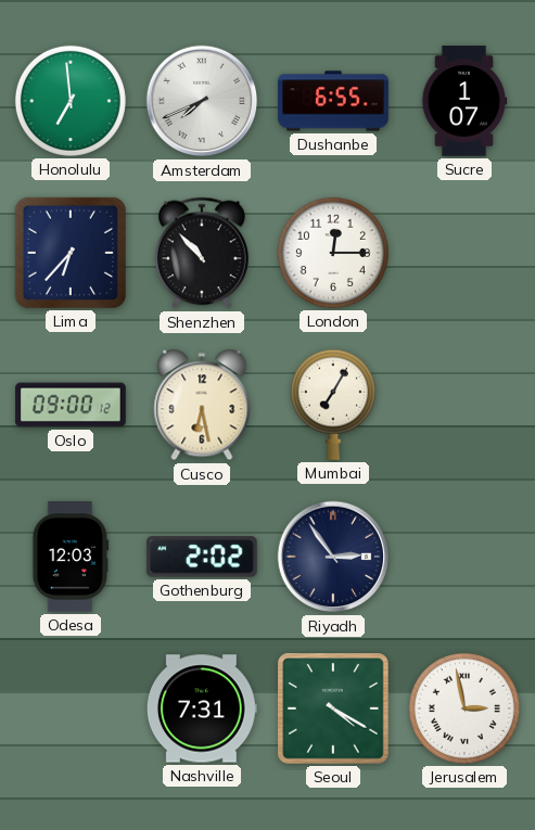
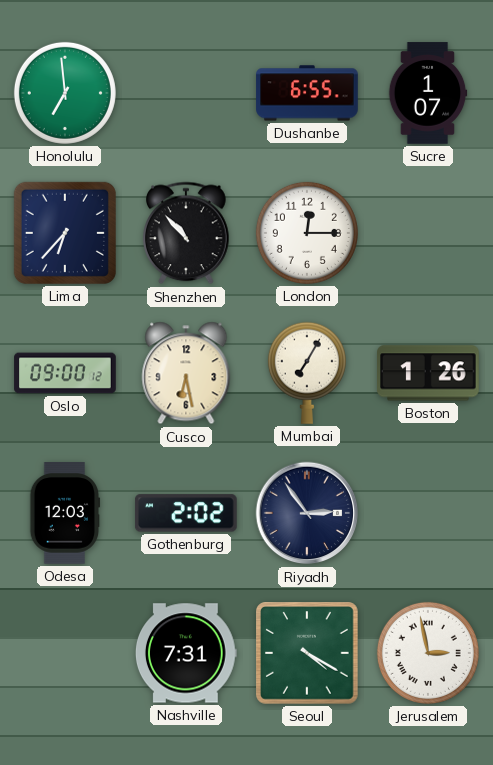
Amsterdam: 7:41 -> none
Boston: none -> 1:26
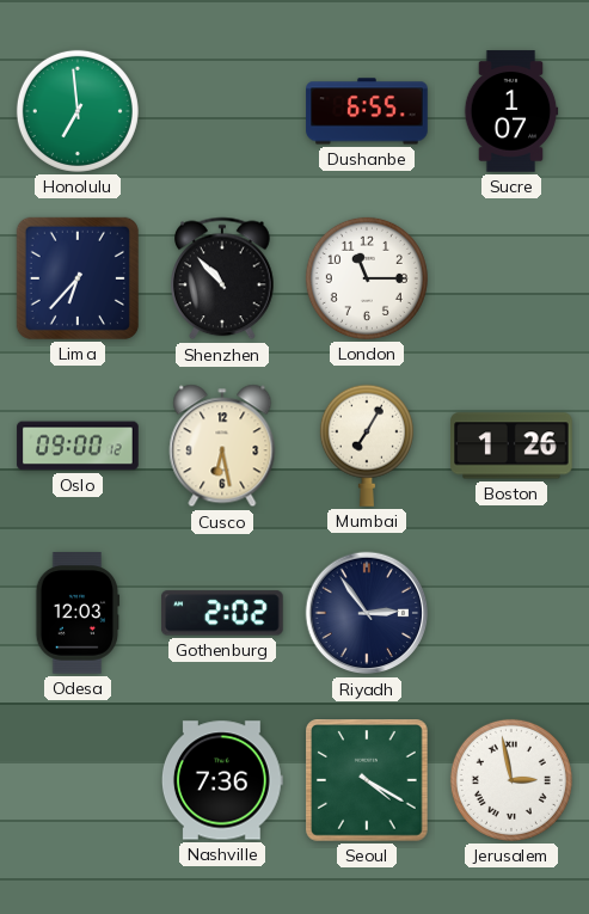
London: 12:15 -> 11:15
Nashville: 7:31 -> 7:36
